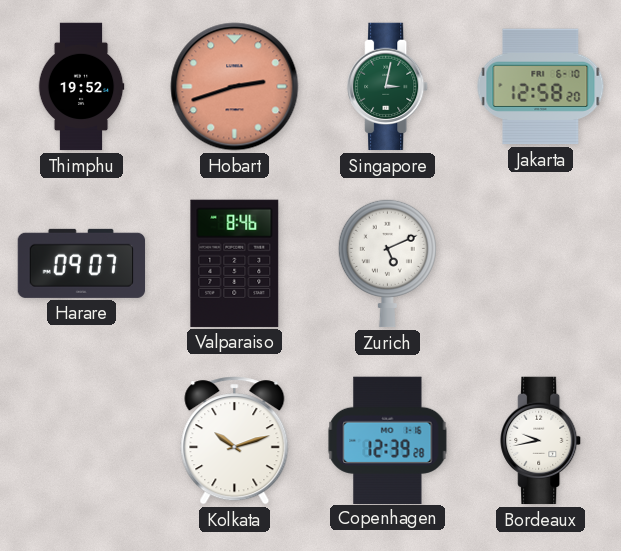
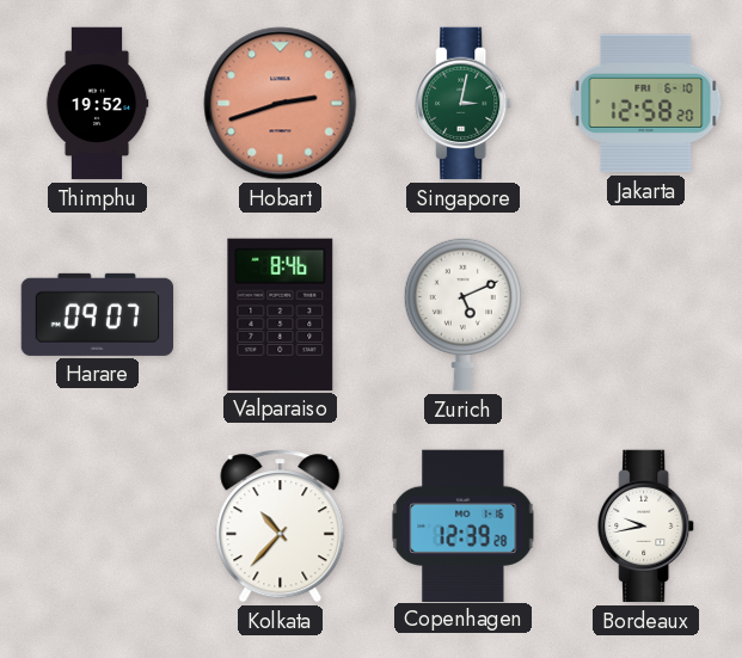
Kolkata: 10:12 -> 10:37
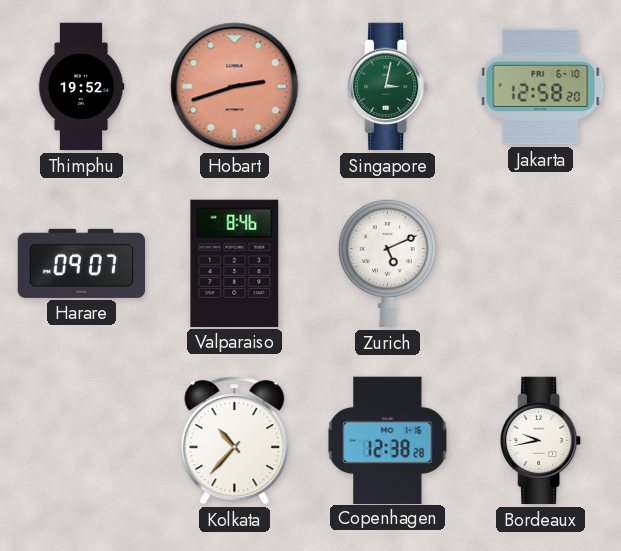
Copenhagen: 12:39 -> 12:38
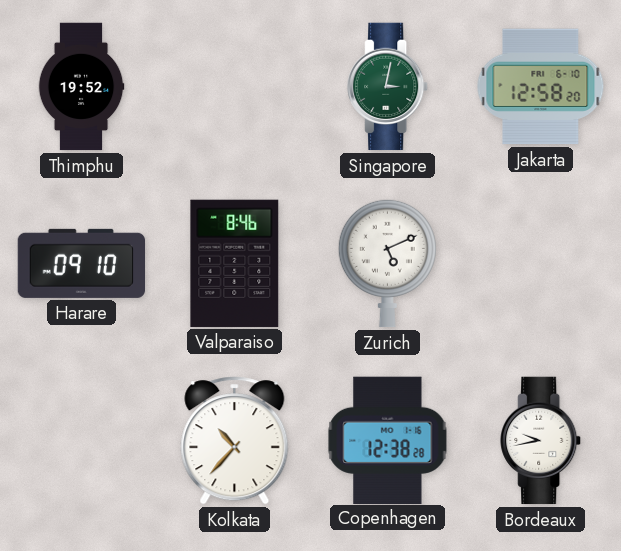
Hobart: 2:42 -> none
Harare: 09:07 -> 09:10
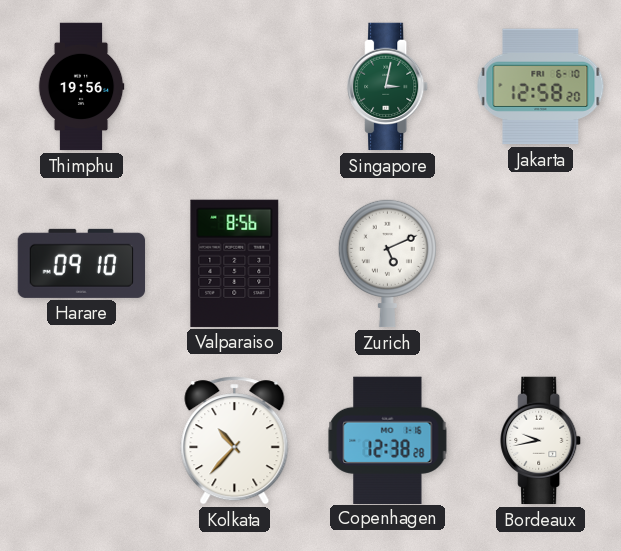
Thimphu: 19:52 -> 19:56
Valparaiso: 8:46 -> 8:56
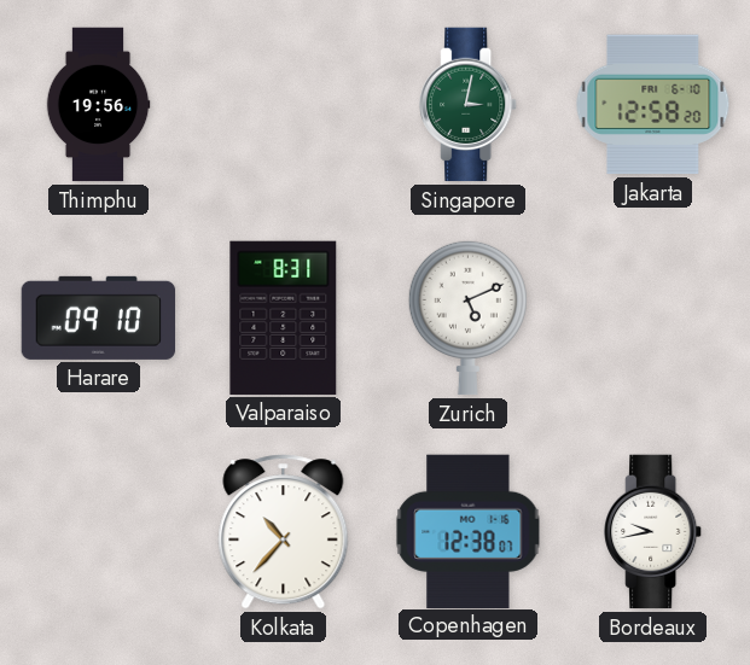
Valparaiso: 8:56 -> 8:31
Copenhagen: 12:38:28 -> 12:38:07
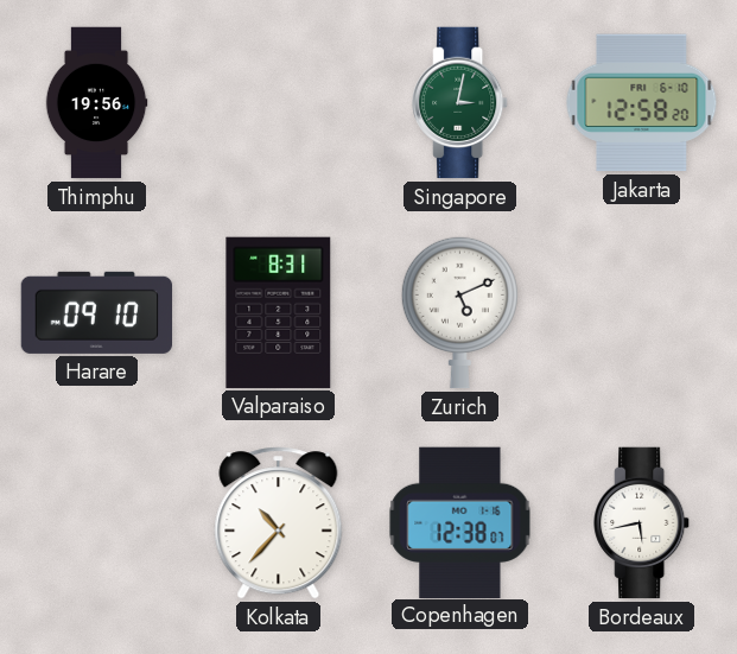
Bordeaux: 9:43 -> 5:43
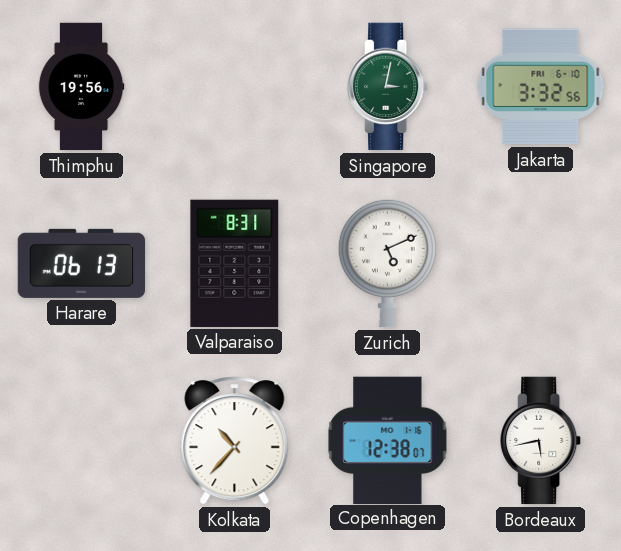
Jakarta: 12:58 -> 3:32
Harare: 09:10 -> 06:13
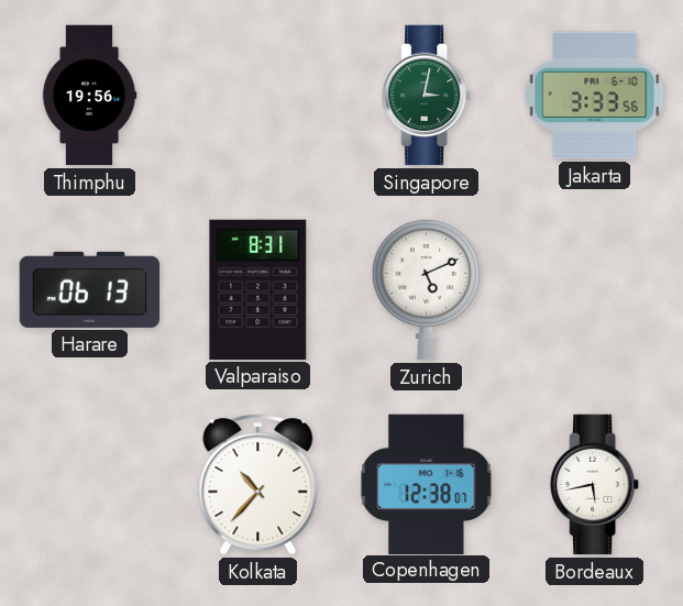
Jakarta: 3:32 -> 3:33
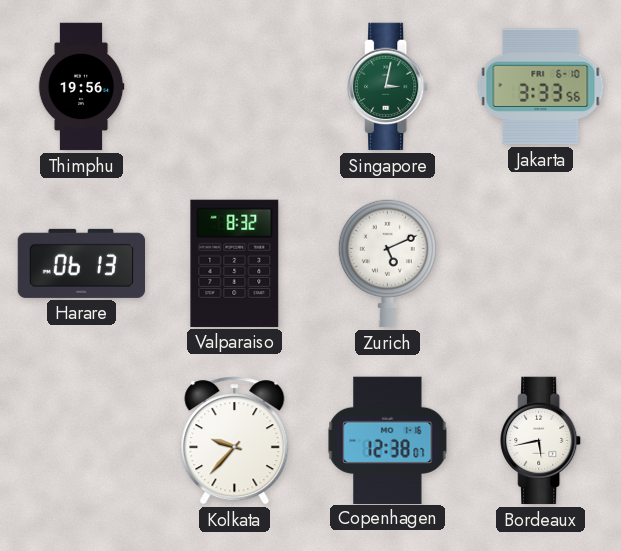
Valparaiso: 8:31 -> 8:32
Kolkata: 10:37 -> 9:37
